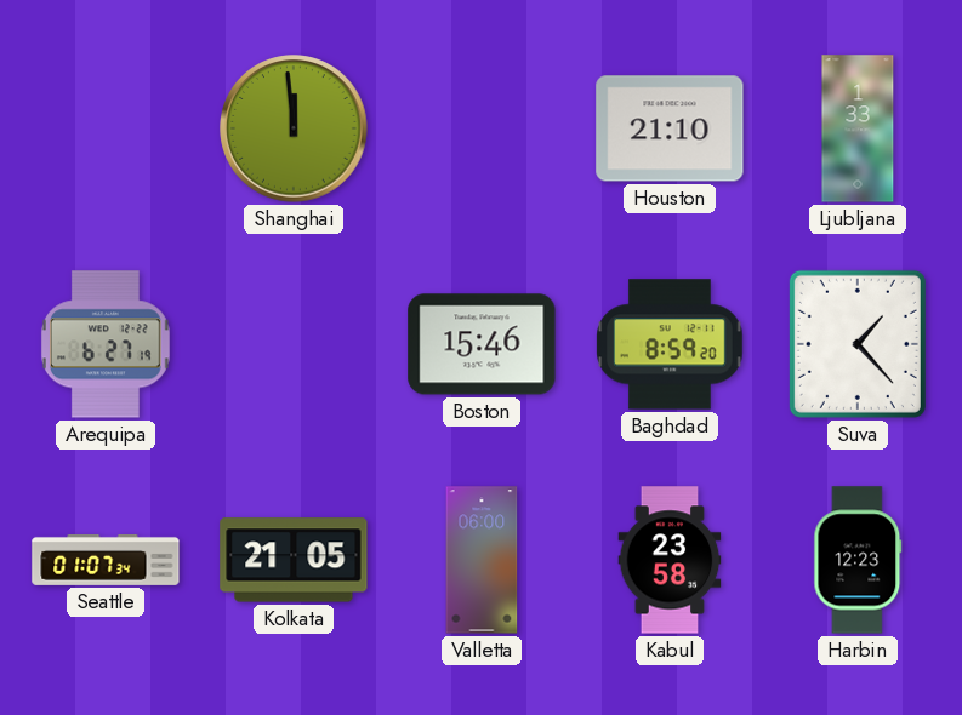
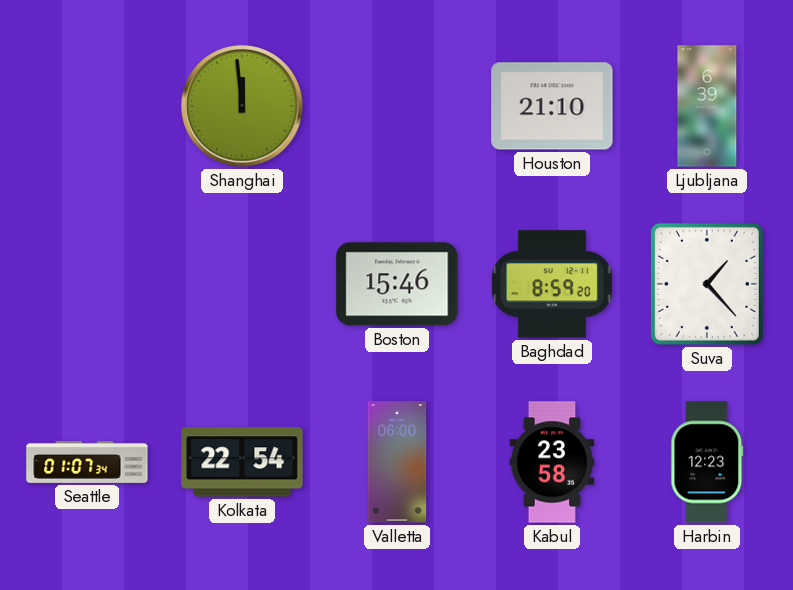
Ljubljana: 1:33 -> 6:39
Arequipa: 6:27 -> none
Kolkata: 21:05 -> 22:54
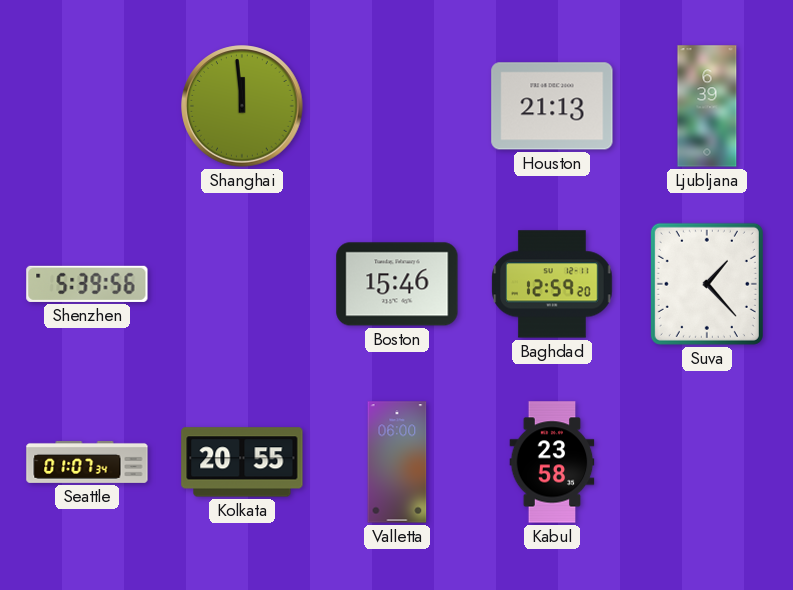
Houston: 21:10 -> 21:13
Shenzhen: none -> 5:39
Baghdad: 8:59 -> 12:59
Kolkata: 22:54 -> 20:55
Harbin: 12:23 -> none
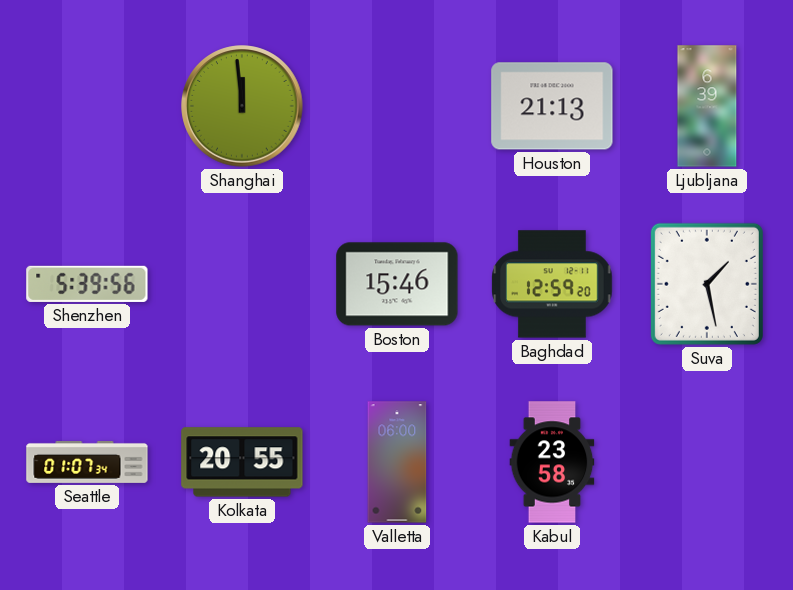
Suva: 1:23 -> 1:28
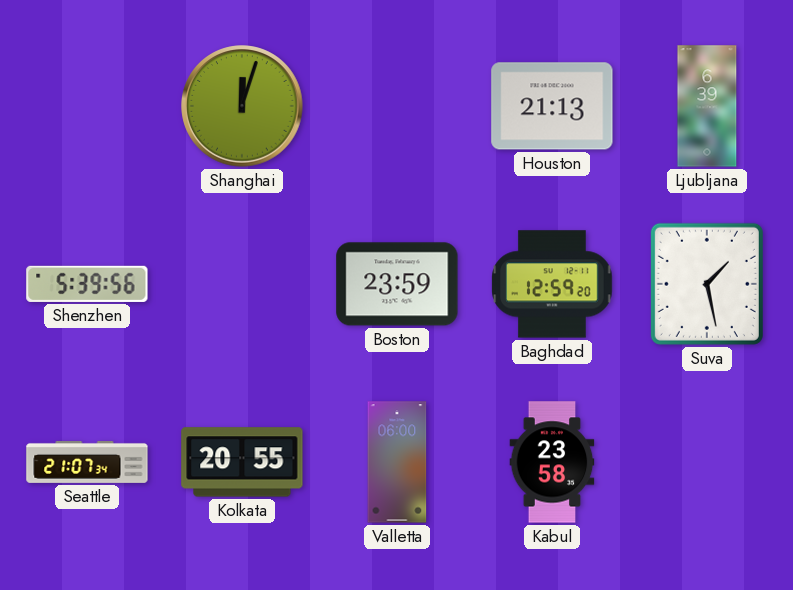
Shanghai: 11:59 -> 12:03
Boston: 15:46 -> 23:59
Seattle: 01:07 -> 21:07
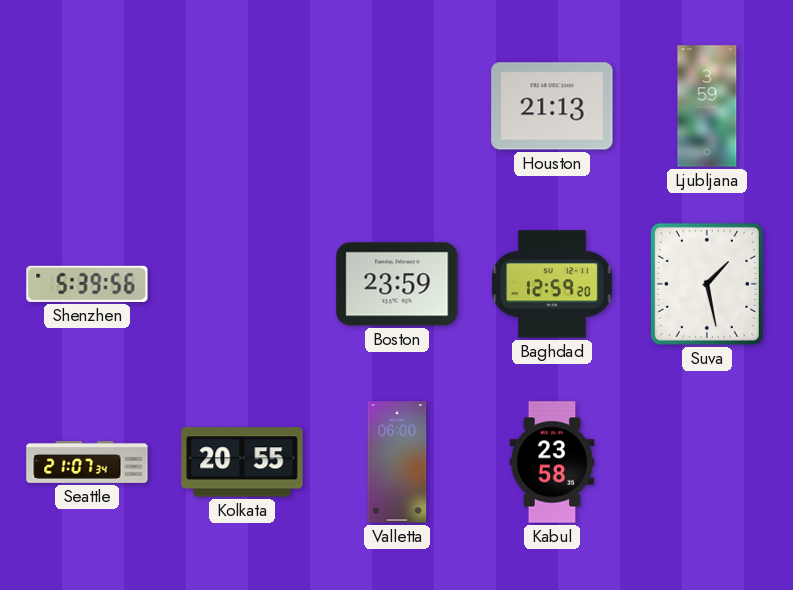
Shanghai: 12:03 -> none
Ljubljana: 6:39 -> 3:59
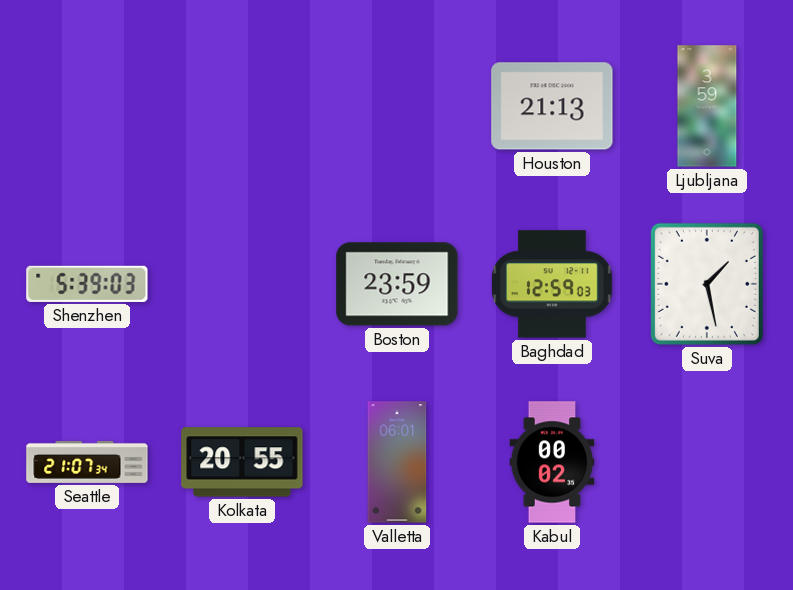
Shenzhen: 5:39:56 -> 5:39:03
Baghdad: 12:59:20 -> 12:59:03
Valletta: 06:00 -> 06:01
Kabul: 23:58 -> 00:02
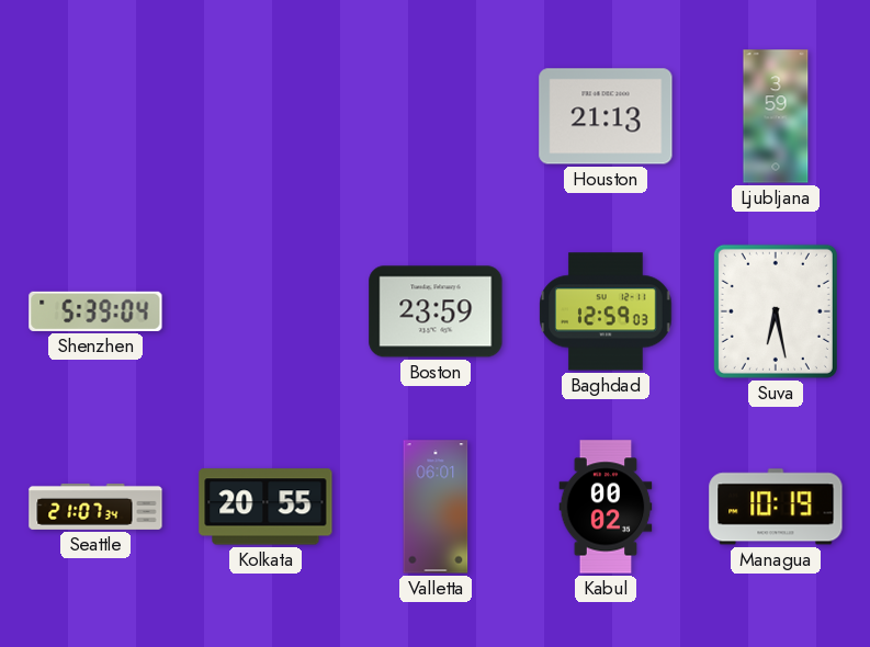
Shenzhen: 5:39:03 -> 5:39:04
Suva: 1:28 -> 6:28
Managua: none -> 10:19
